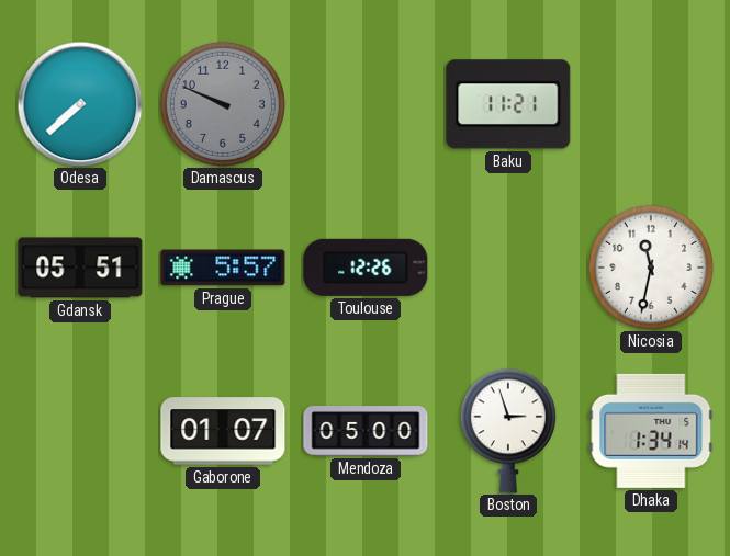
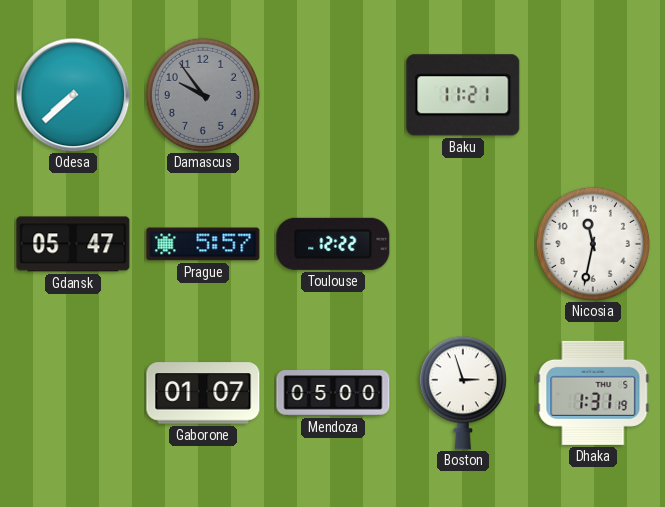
Damascus: 9:49 -> 9:54
Gdansk: 05:51 -> 05:47
Toulouse: 12:26 -> 12:22
Dhaka: 1:34 -> 1:31
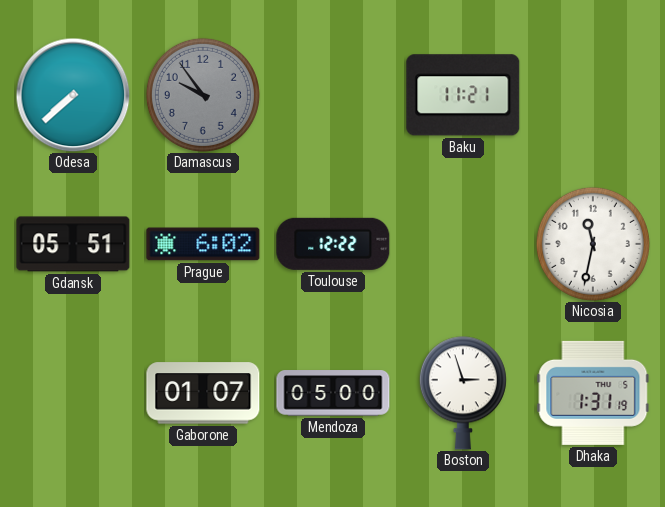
Gdansk: 05:47 -> 05:51
Prague: 5:57 -> 6:02
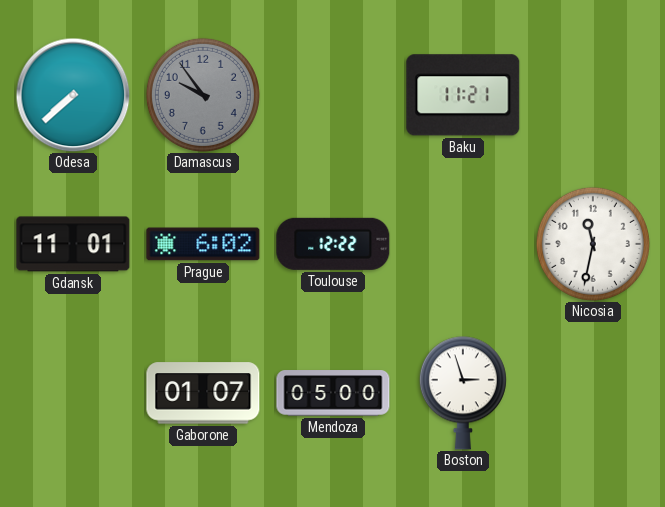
Gdansk: 05:51 -> 11:01
Dhaka: 1:31 -> none
